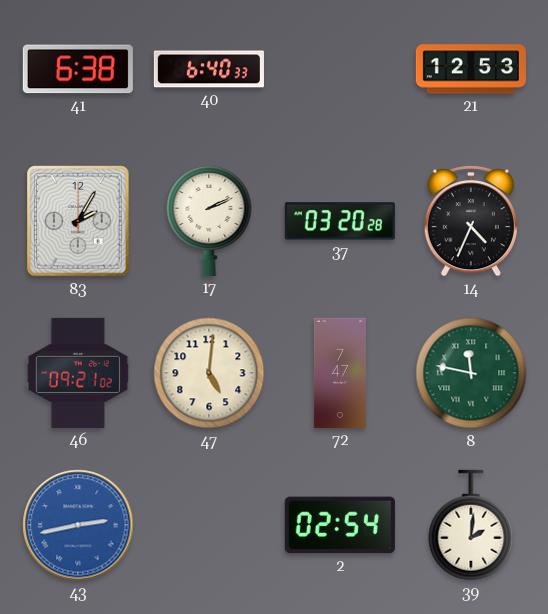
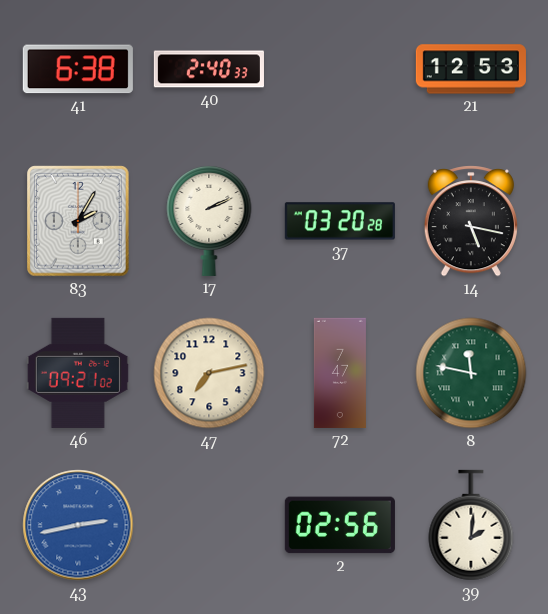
40: 6:40 -> 2:40
14: 4:34 -> 5:17
47: 5:01 -> 7:13
2: 02:54 -> 02:56
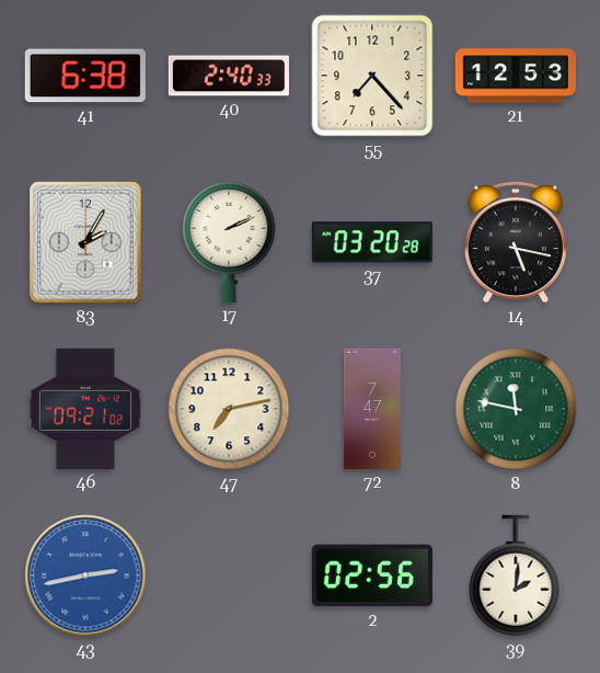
55: none -> 7:23
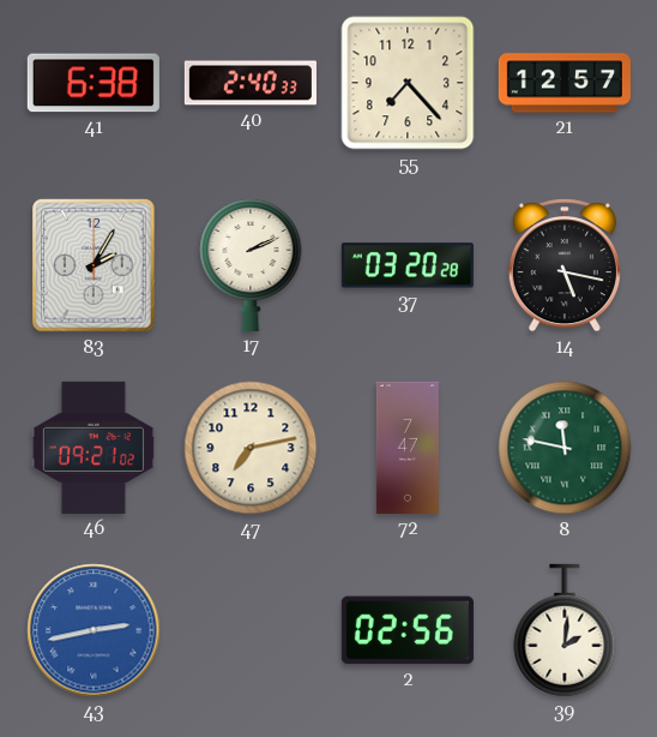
21: 12:53 -> 12:57
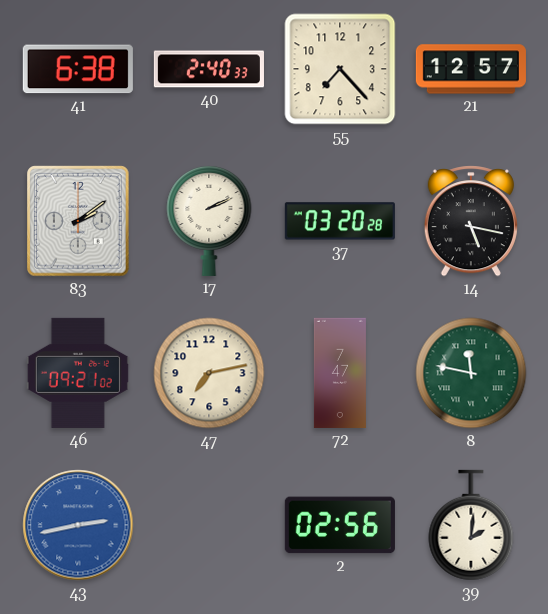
83: 2:05 -> 2:09
